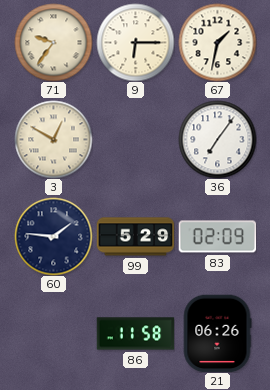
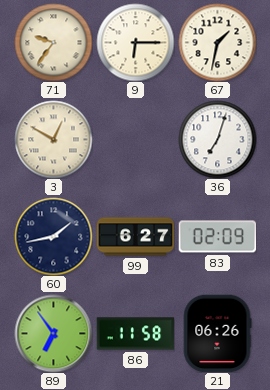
36: 7:06 -> 7:03
60: 1:46 -> 1:43
99: 5:29 -> 6:27
89: none -> 6:54
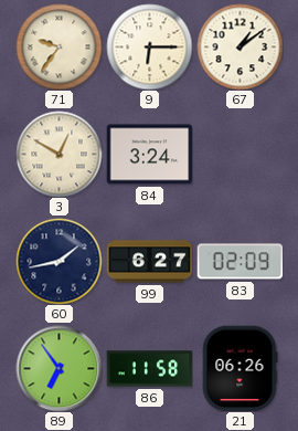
67: 1:32 -> 1:09
84: none -> 3:24
36: 7:03 -> none
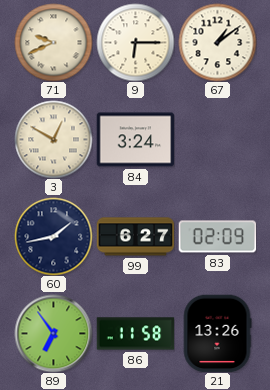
71: 9:36 -> 9:41
21: 06:26 -> 13:26
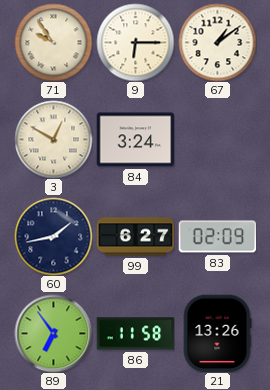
71: 9:41 -> 9:54
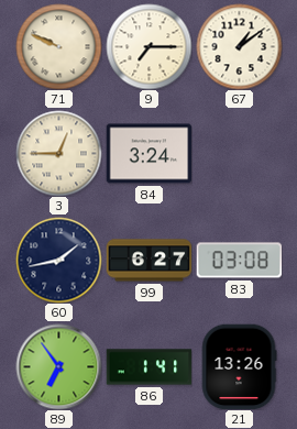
71: 9:54 -> 9:49
9: 6:15 -> 7:15
3: 12:50 -> 12:45
83: 02:09 -> 03:08
86: 11:58 -> 1:41
